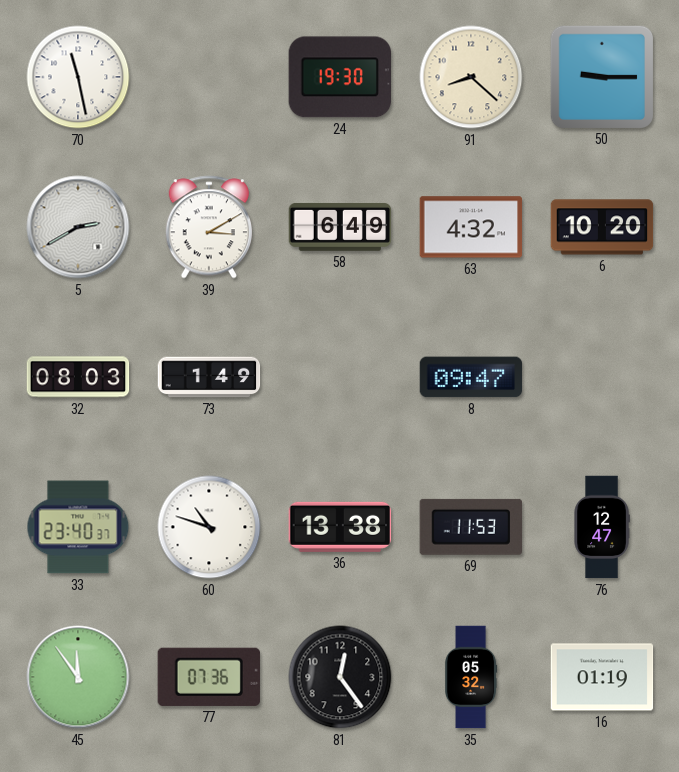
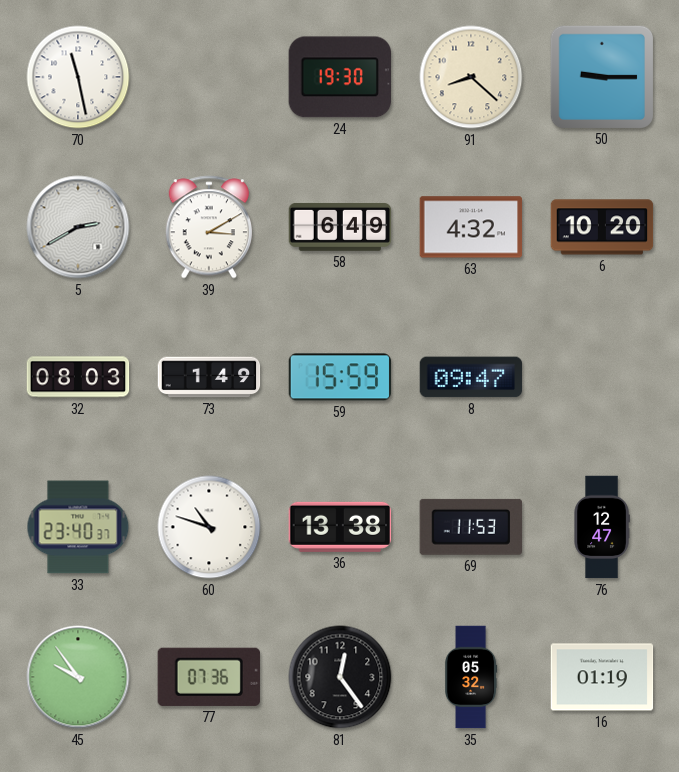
59: none -> 15:59
45: 11:54 -> 9:54
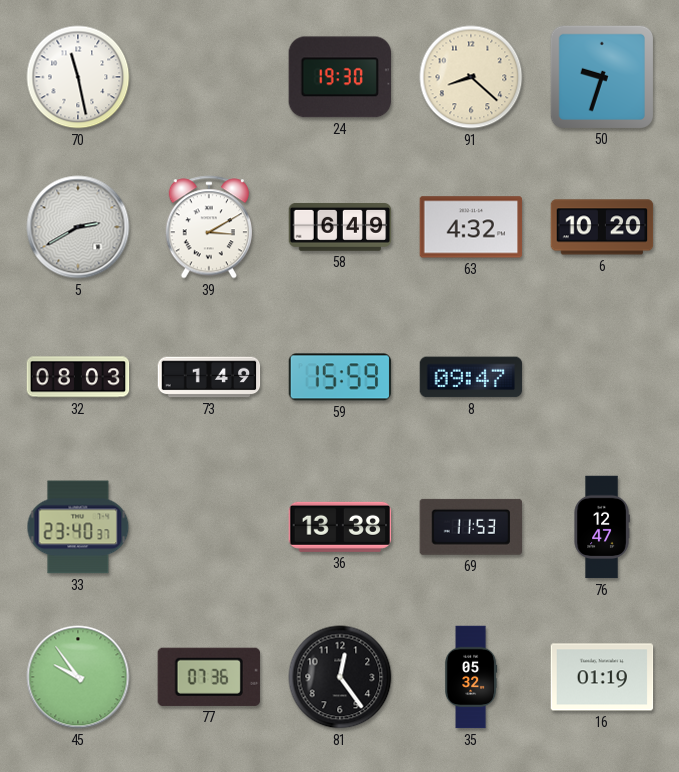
50: 9:15 -> 9:33
60: 10:48 -> none
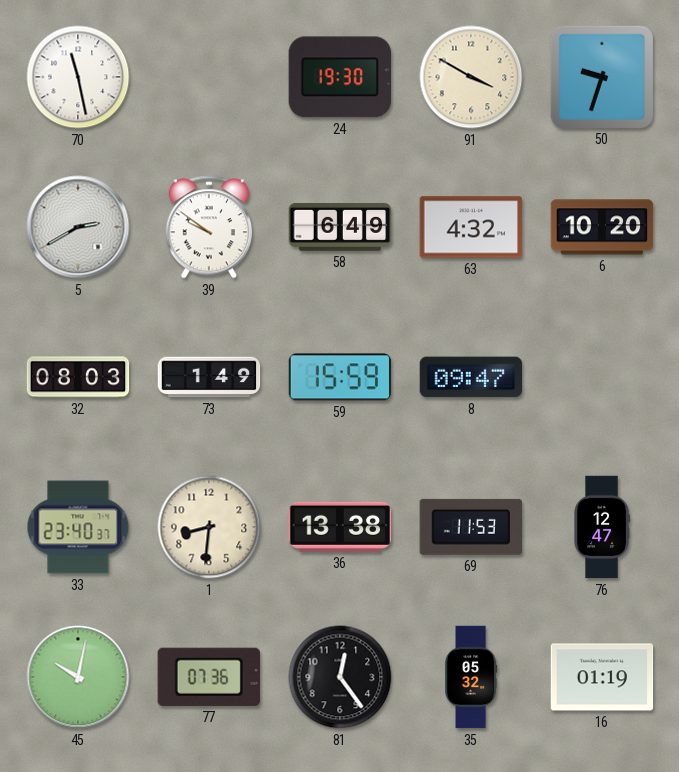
91: 8:22 -> 3:50
39: 3:10 -> 9:51
1: none -> 8:31
45: 9:54 -> 10:02
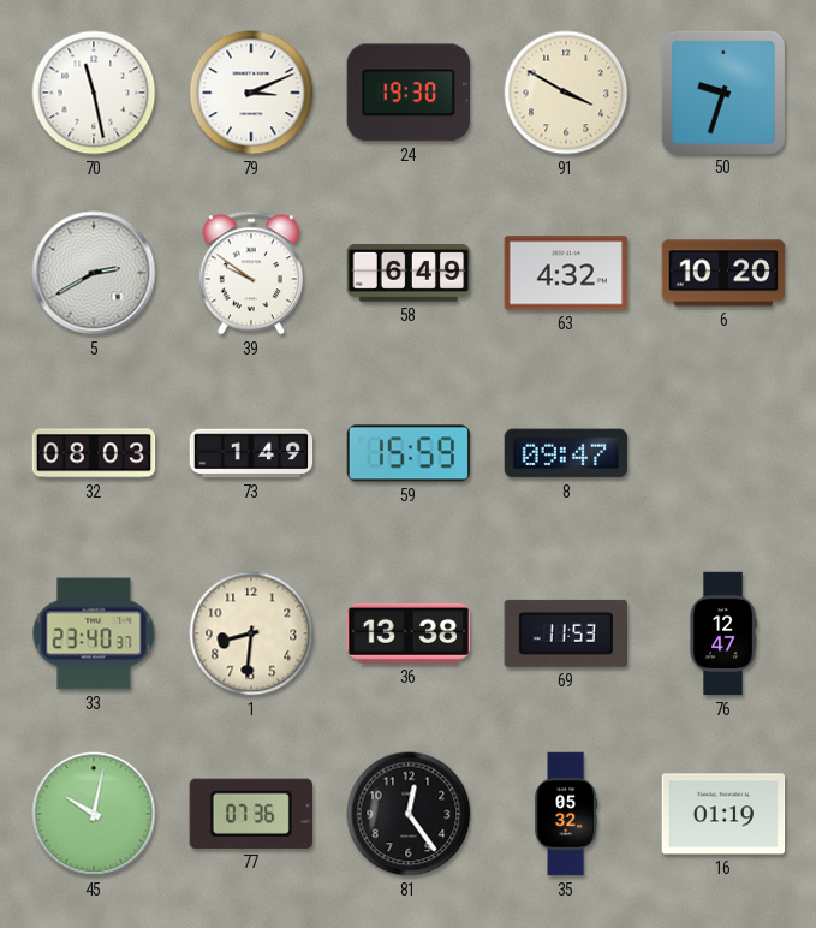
79: none -> 3:11
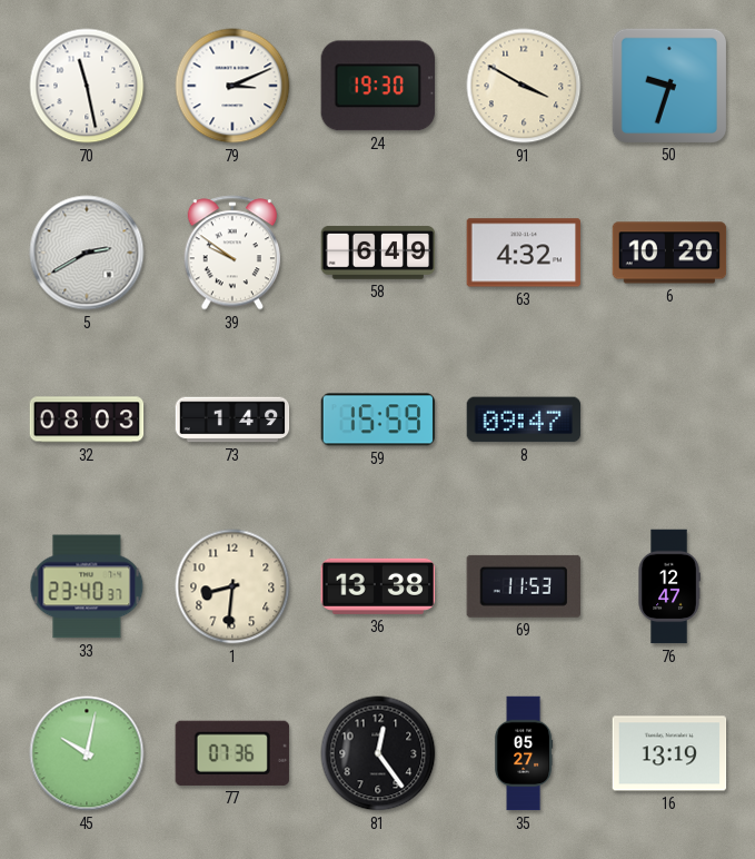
35: 05:32 -> 05:27
16: 01:19 -> 13:19
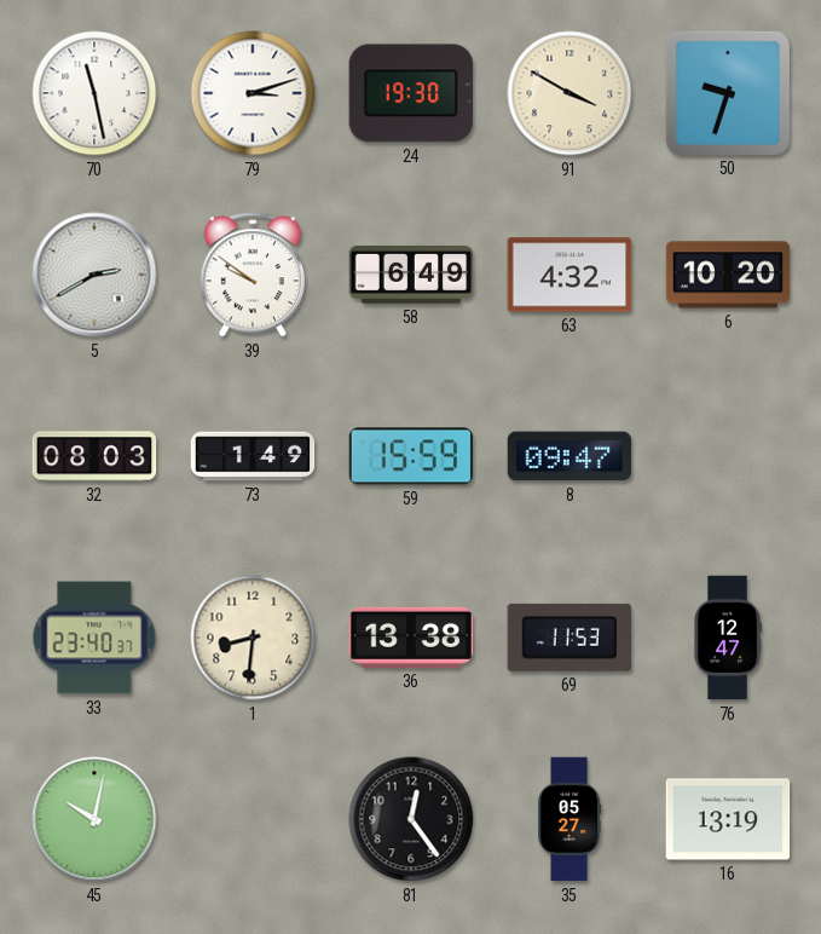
79: 3:11 -> 3:12
77: 07:36 -> none
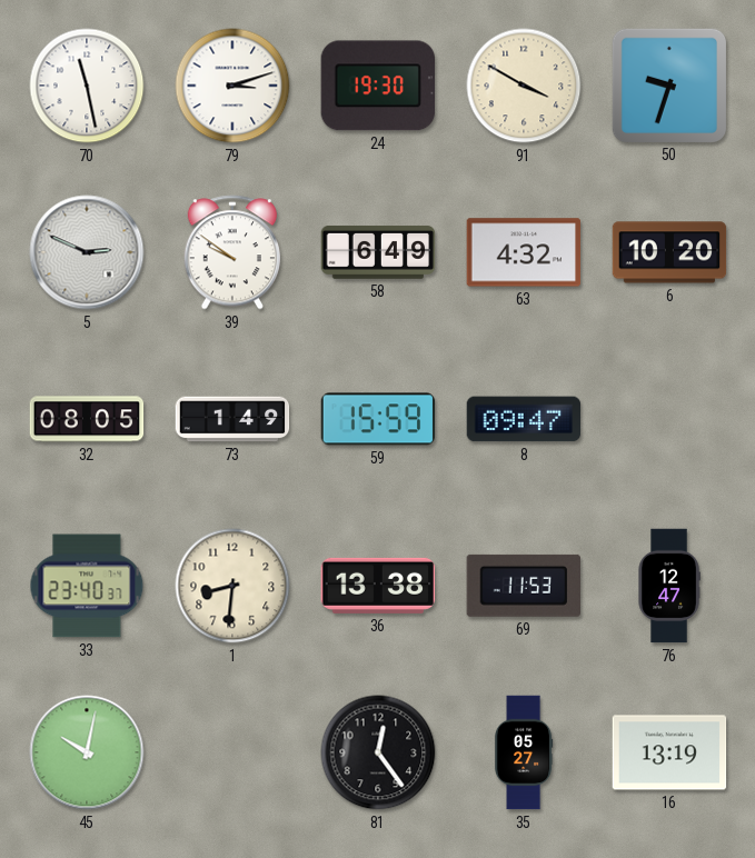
5: 2:40 -> 2:49
32: 08:03 -> 08:05
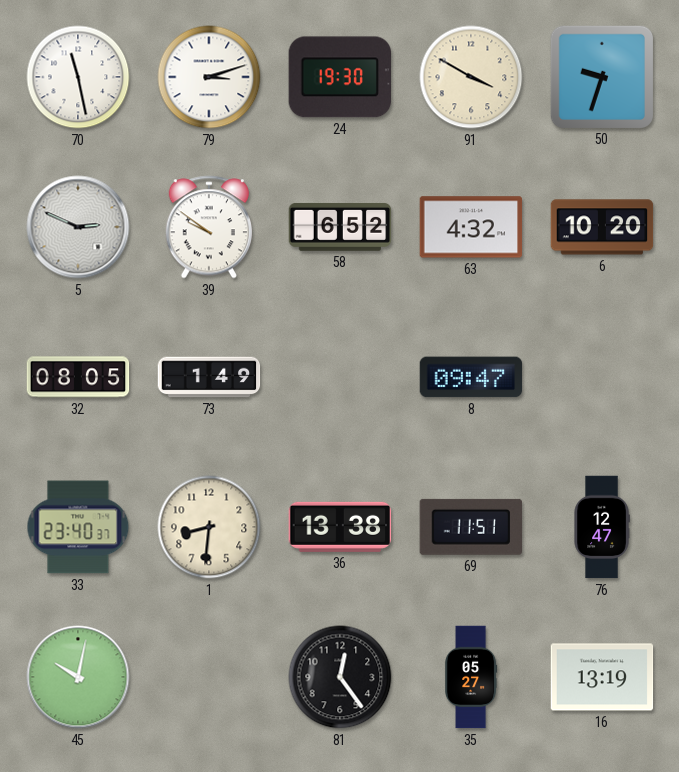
58: 6:49 -> 6:52
59: 15:59 -> none
69: 11:53 -> 11:51
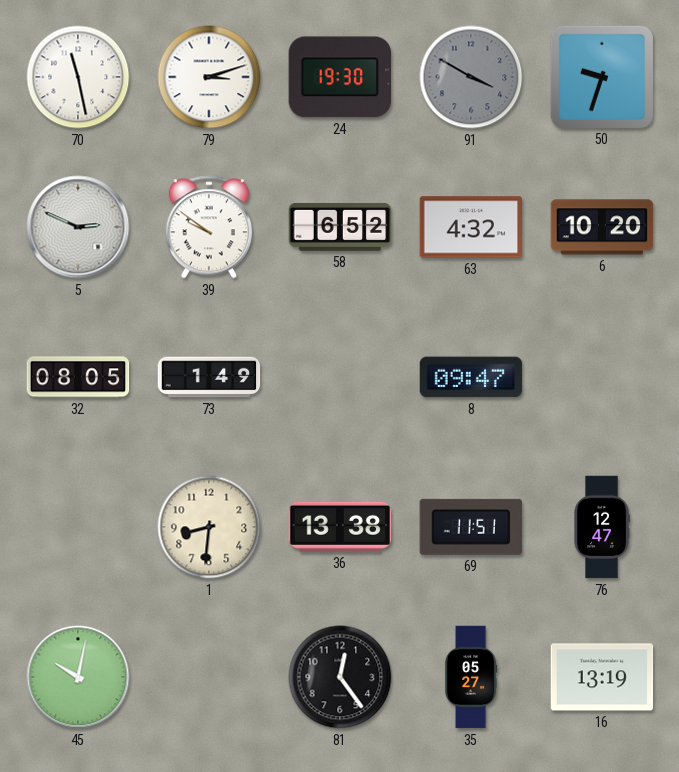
91 dial: cream -> grey
33: 23:40 -> none
